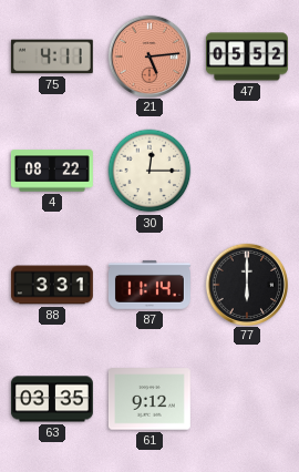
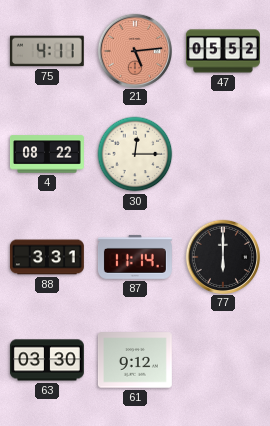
63: 03:35 -> 03:30
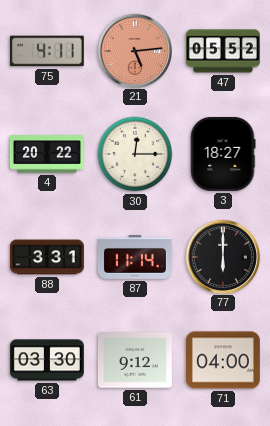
4: 08:22 -> 20:22
3: none -> 18:27
71: none -> 04:00
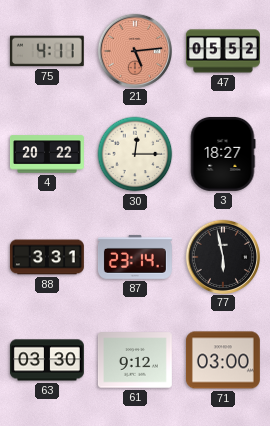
87: 11:14 -> 23:14
77: 6:00 -> 5:58
71: 04:00 -> 03:00
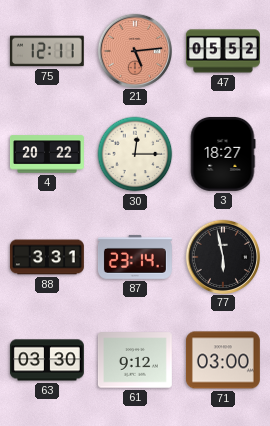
75: 4:11 -> 12:11
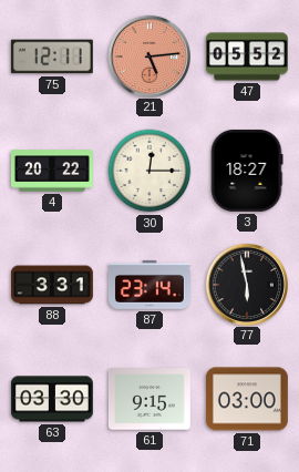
61: 9:12 -> 9:15
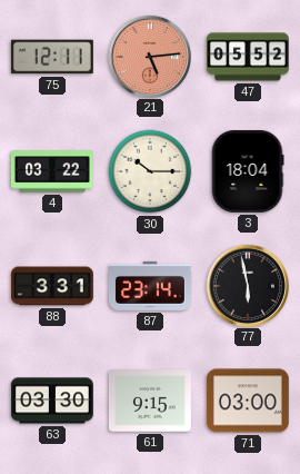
4: 20:22 -> 03:22
30: 12:15 -> 10:15
3: 18:27 -> 18:04
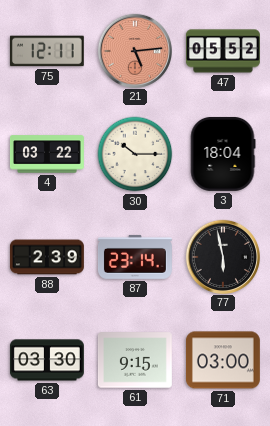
88: 3:31 -> 2:39
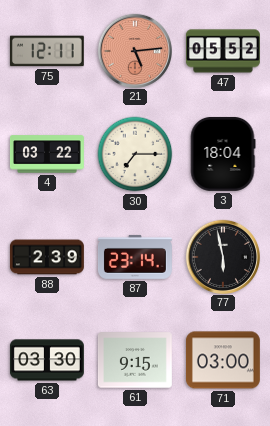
30: 10:15 -> 7:15
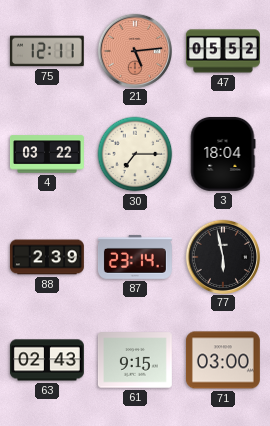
63: 03:30 -> 02:43
